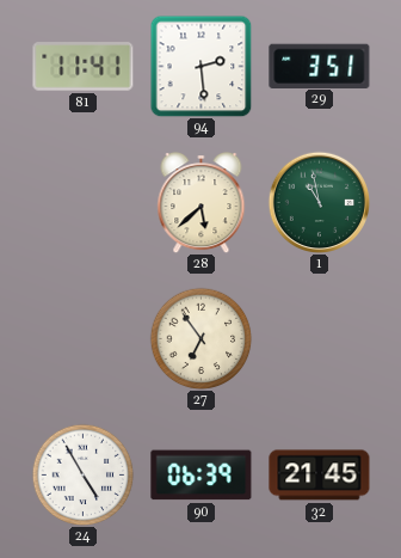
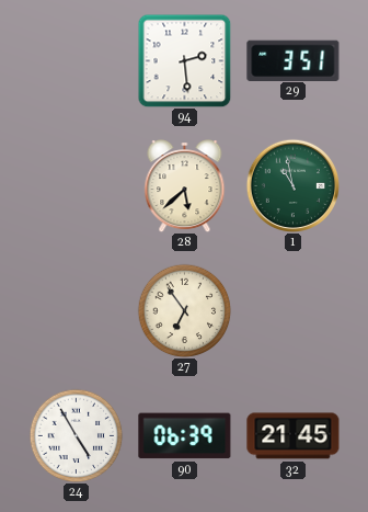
81: 11:41 -> none
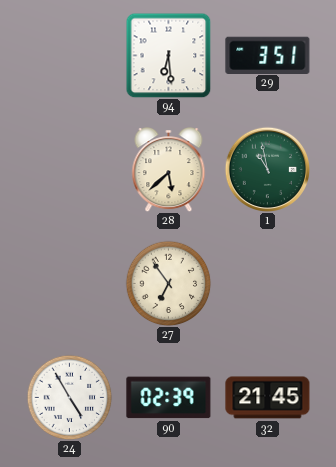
94: 2:29 -> 6:29
90: 06:39 -> 02:39
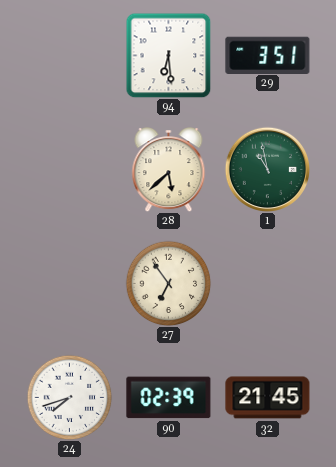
24: 4:55 -> 7:42
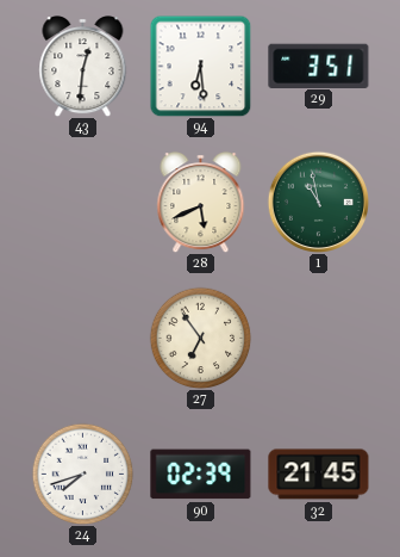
43: none -> 12:31
28: 5:38 -> 5:41
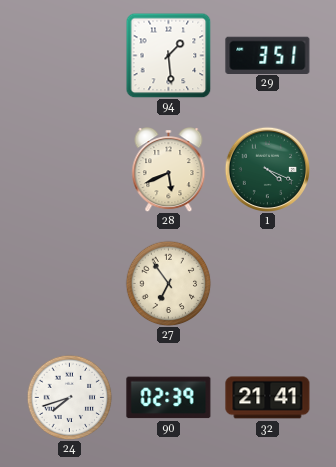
43: 12:31 -> none
94: 6:29 -> 1:29
1: 10:58 -> 4:19
32: 21:45 -> 21:41
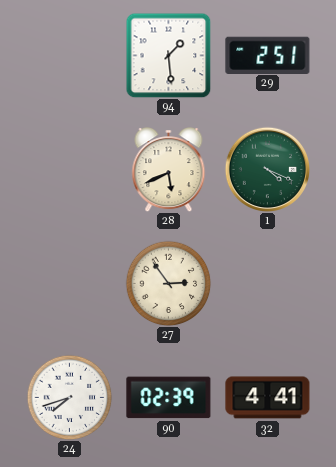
29: 3:51 -> 2:51
27: 6:54 -> 2:54
32: 21:41 -> 4:41
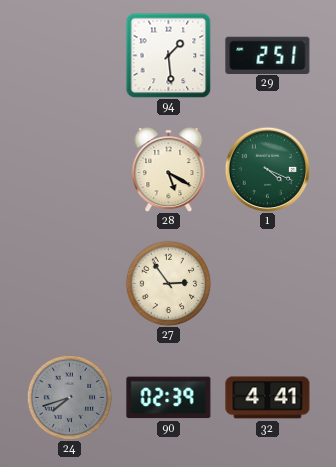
28: 5:41 -> 5:20
24 dial: white -> grey
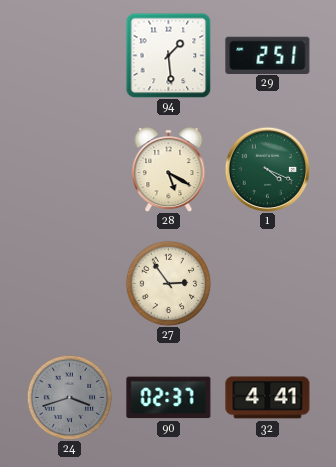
24: 7:42 -> 3:42
90: 02:39 -> 02:37
